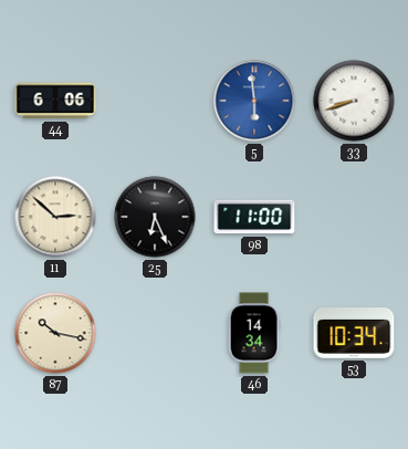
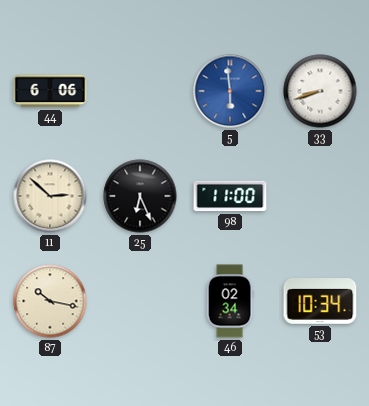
46: 14:34 -> 02:34
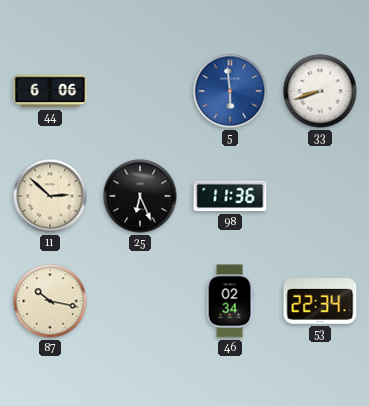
98: 11:00 -> 11:36
53: 10:34 -> 22:34
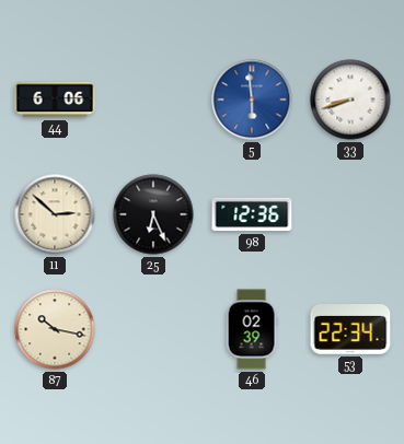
98: 11:36 -> 12:36
46: 02:34 -> 02:39
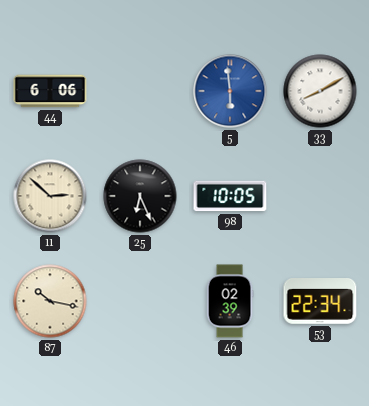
33: 8:42 -> 8:10
98: 12:36 -> 10:05
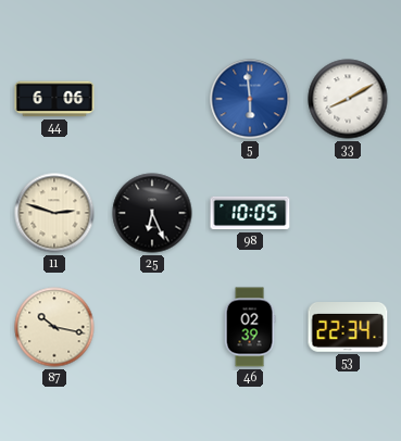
11: 2:52 -> 2:48
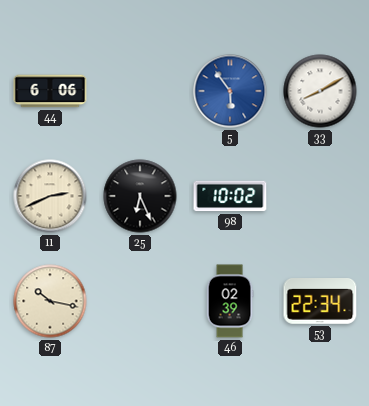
5: 5:59 -> 5:54
11: 2:48 -> 2:41
98: 10:05 -> 10:02
